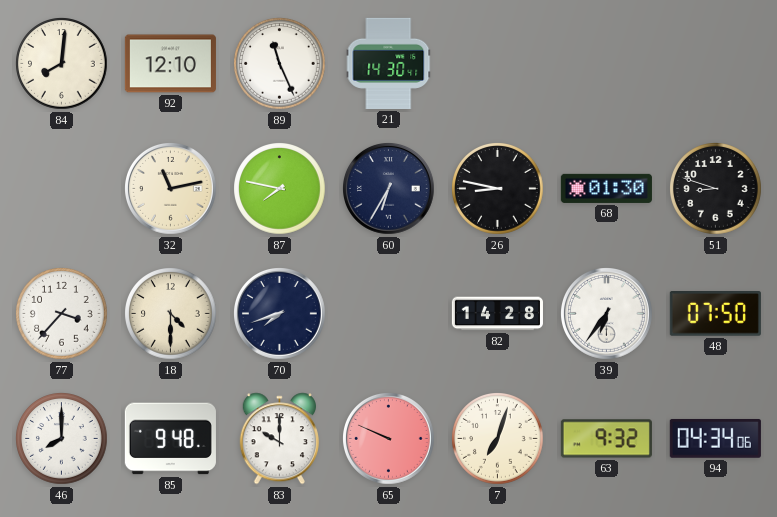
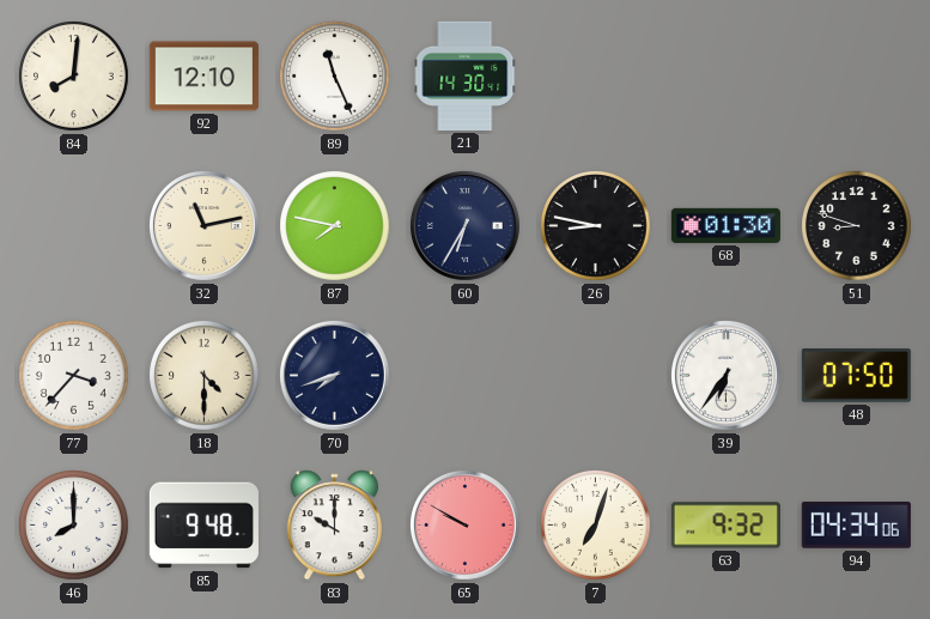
82: 14:28 -> none
65: 9:49 -> 9:50
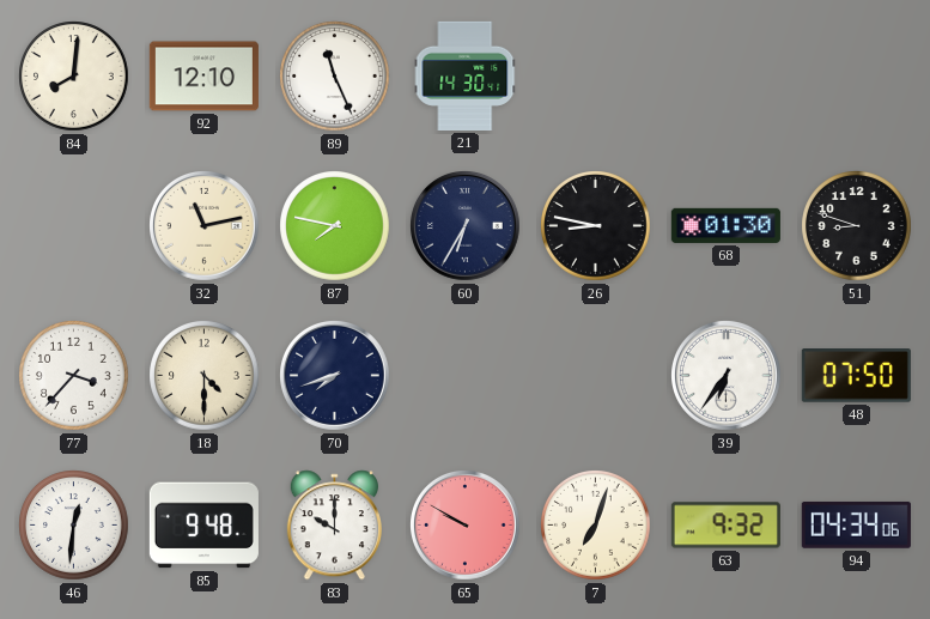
46: 8:00 -> 12:31
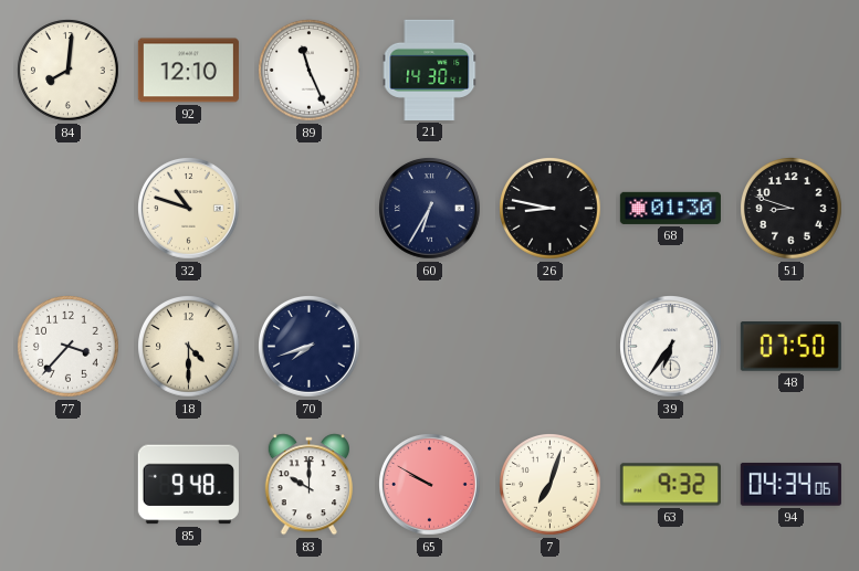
32: 11:13 -> 10:48
87: 7:47 -> none
46: 12:31 -> none
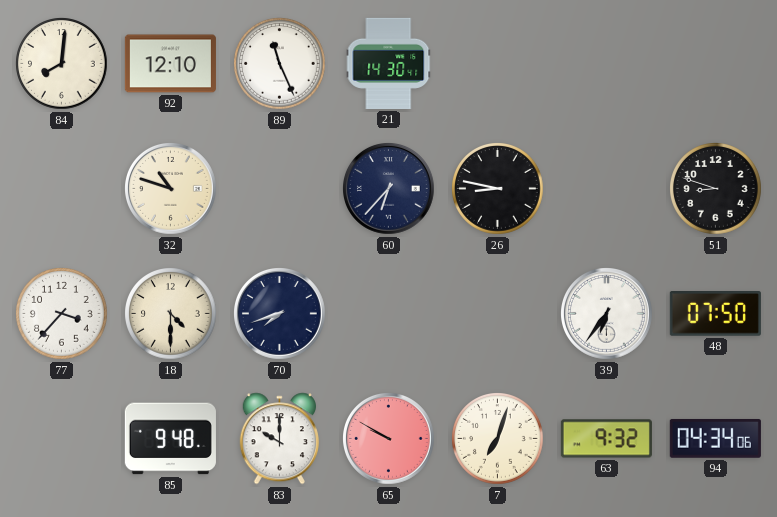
60: 6:35 -> 6:37
68: 01:30 -> none
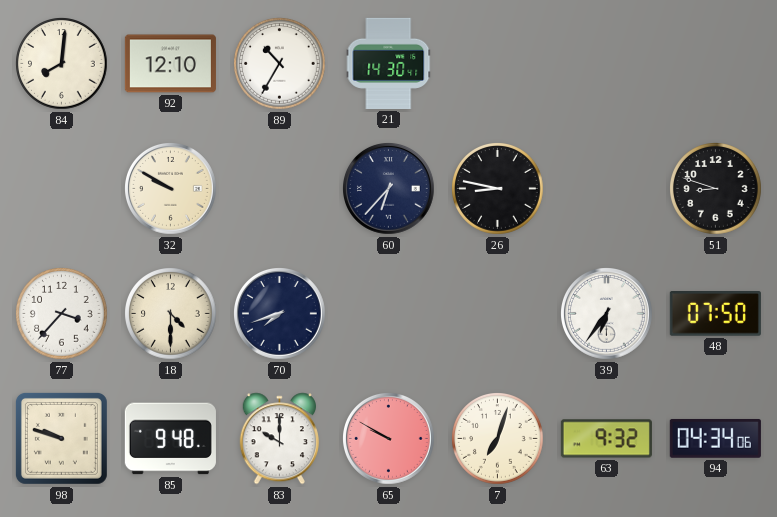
89: 11:26 -> 10:35
32: 10:48 -> 9:50
98: none -> 9:48
